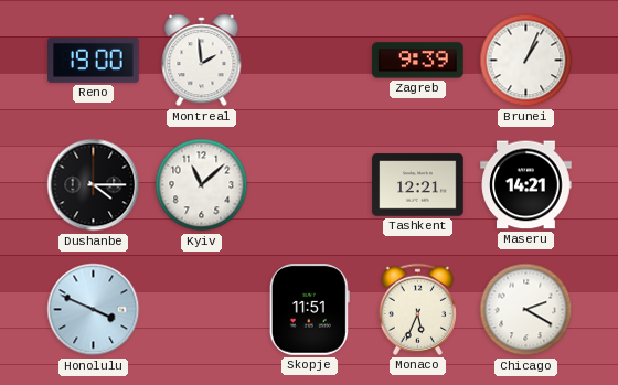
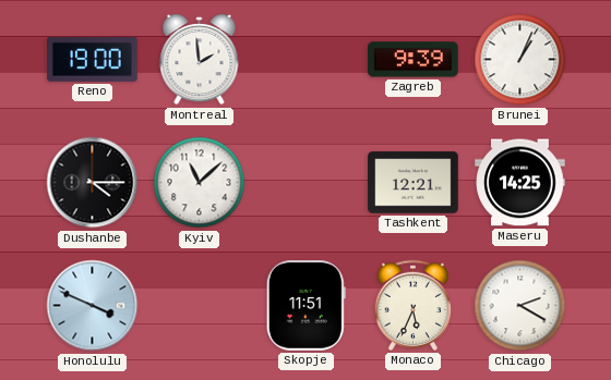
Maseru: 14:21 -> 14:25
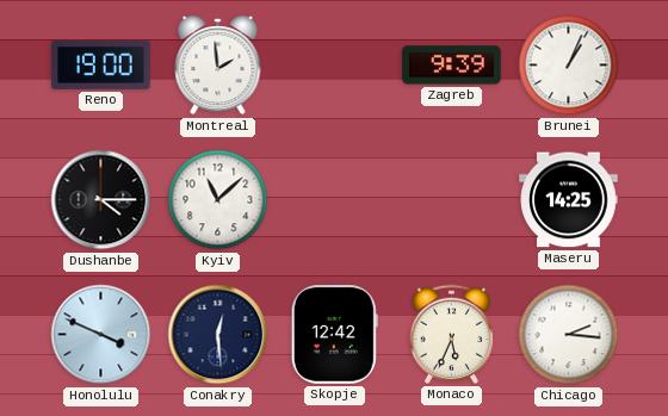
Tashkent: 12:21 -> none
Conakry: none -> 12:29
Skopje: 11:51 -> 12:42
Chicago: 2:20 -> 2:16
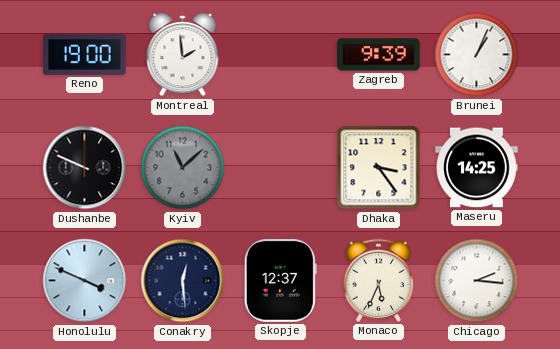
Dushanbe: 4:15 -> 9:49
Kyiv dial: white -> grey
Dhaka: none -> 3:24
Skopje: 12:42 -> 12:37
